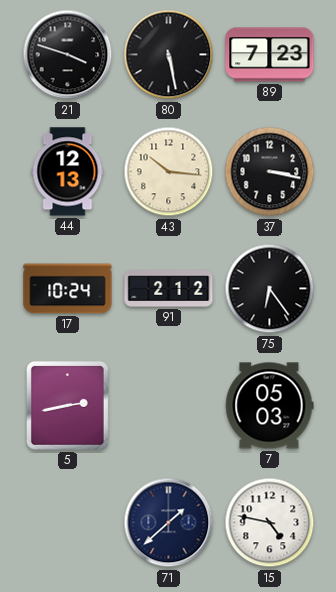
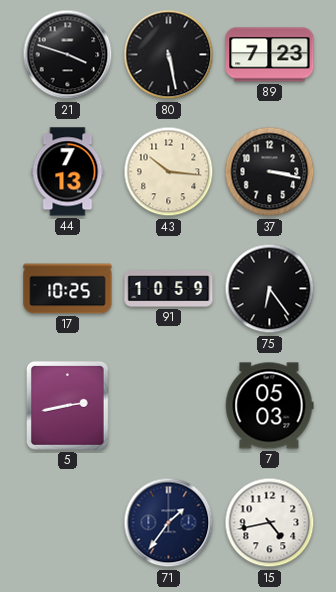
44: 12:13 -> 7:13
17: 10:24 -> 10:25
91: 2:12 -> 10:59
71: 1:38 -> 1:36
15: 4:47 -> 4:43
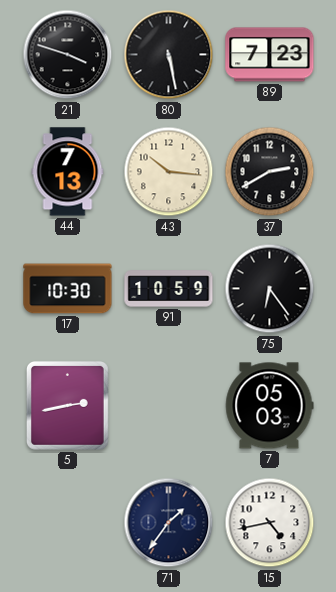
37: 3:17 -> 2:40
17: 10:25 -> 10:30
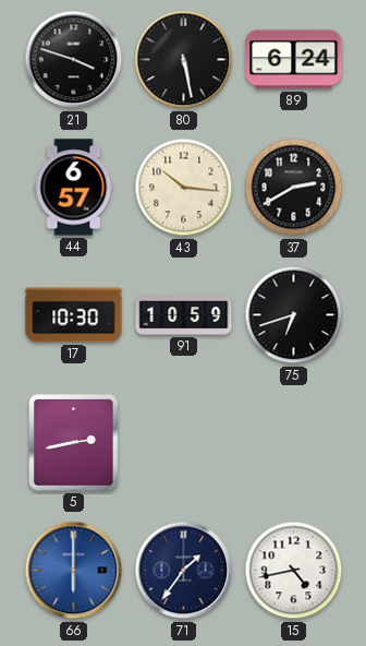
89: 7:23 -> 6:24
44: 7:13 -> 6:57
75: 6:24 -> 6:42
7: 05:03 -> none
66: none -> 6:00
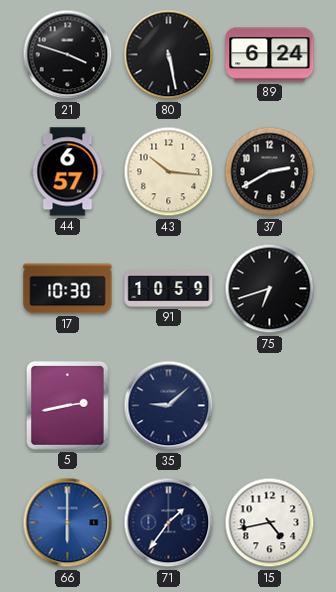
35: none -> 9:08
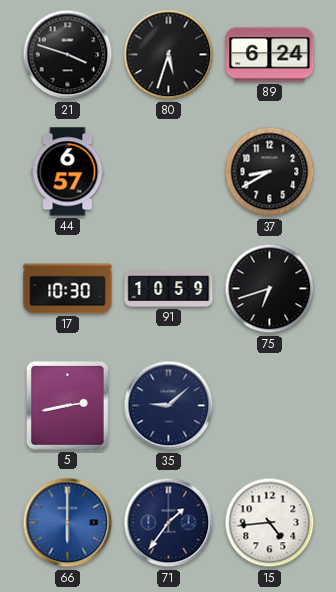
80: 5:28 -> 5:33
43: 10:16 -> none
37: 2:40 -> 8:40
15: 4:43 -> 4:44
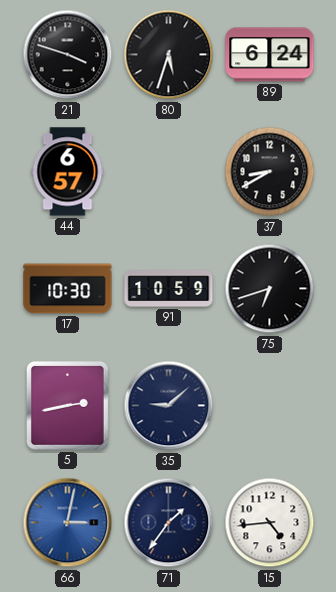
66: 6:00 -> 3:02
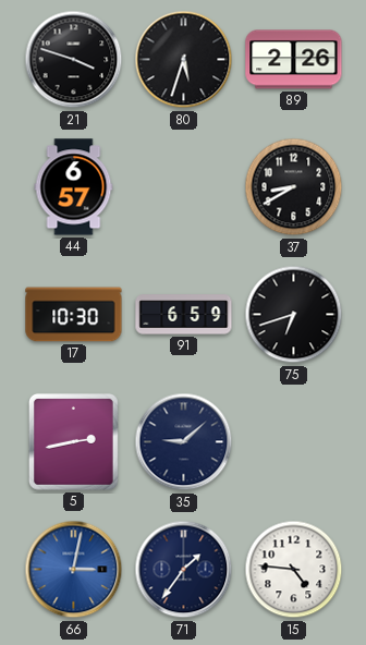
89: 6:24 -> 2:26
91: 10:59 -> 6:59
15: 4:44 -> 4:46
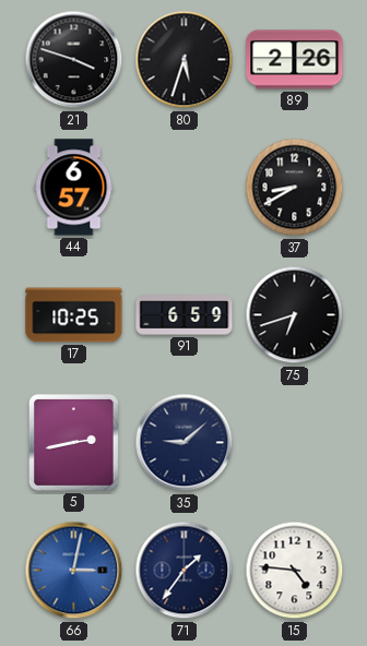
17: 10:30 -> 10:25
